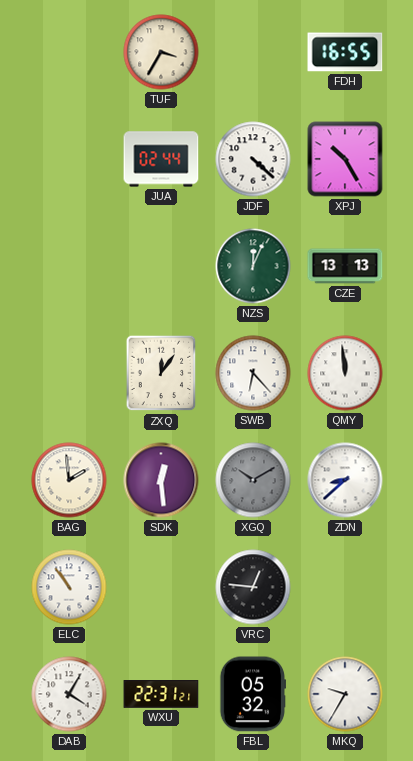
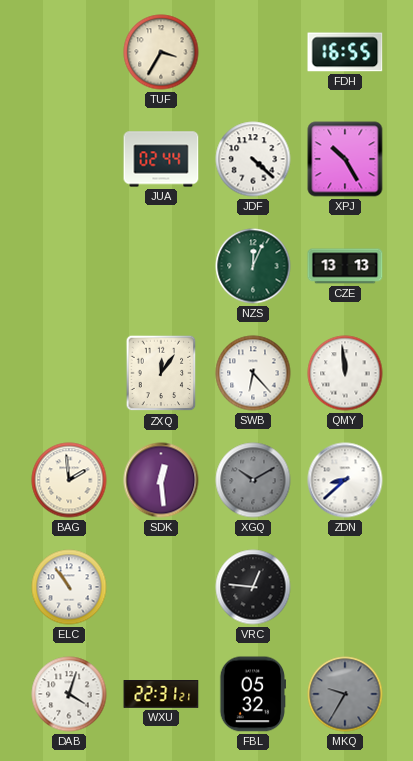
DAB: 4:05 -> 4:03
MKQ dial: white -> grey
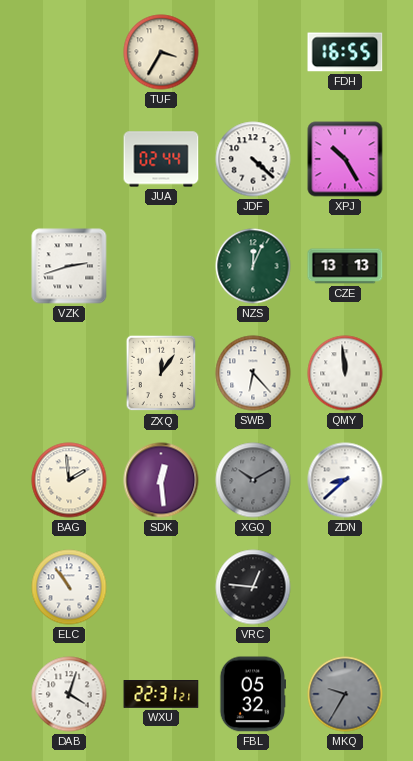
VZK: none -> 2:42
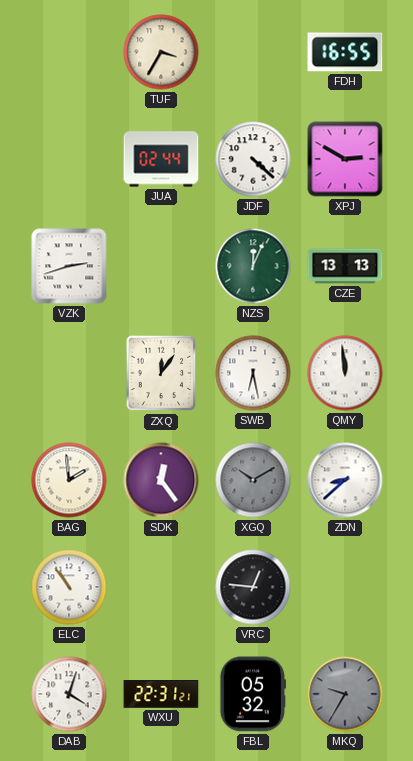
XPJ: 10:25 -> 2:50
SWB: 6:23 -> 6:28
SDK: 12:29 -> 12:24
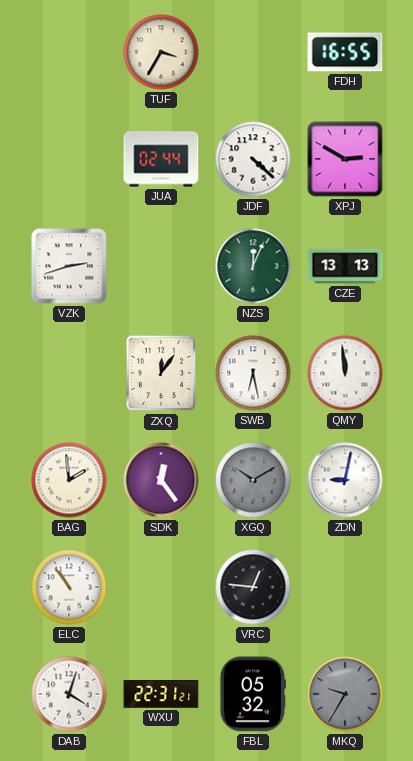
ZDN: 8:38 -> 9:02
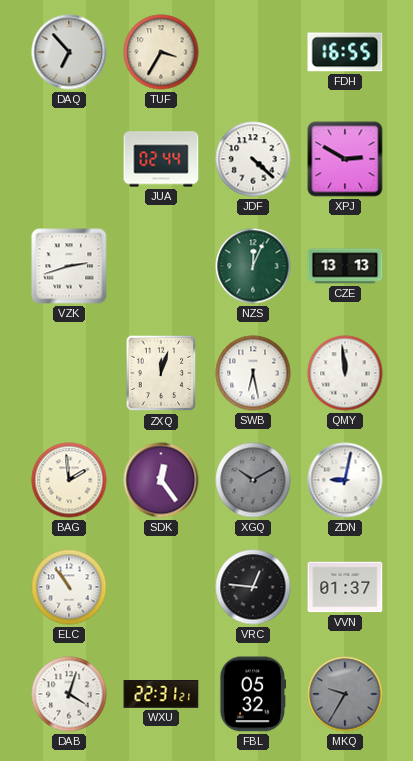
DAQ: none -> 6:53
ZXQ: 12:06 -> 12:03
VVN: none -> 01:37
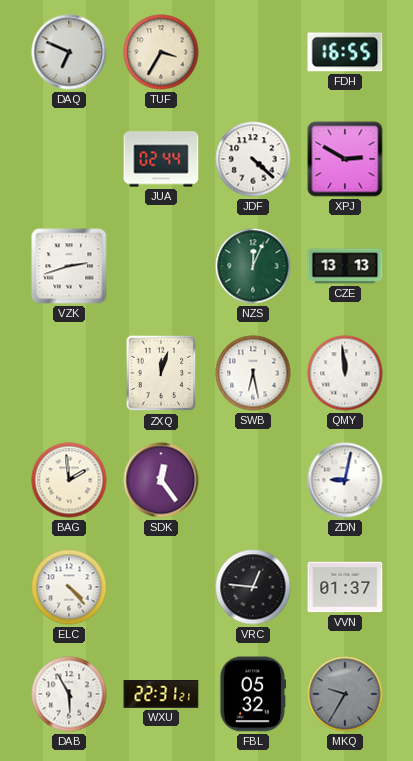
DAQ: 6:53 -> 6:49
XGQ: 10:10 -> none
ELC: 10:54 -> 4:23
DAB: 4:03 -> 5:55
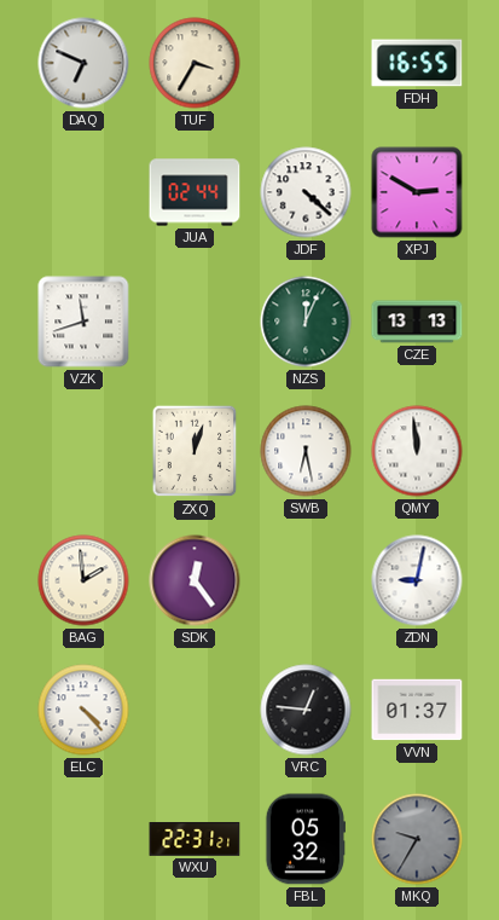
VZK: 2:42 -> 11:42
DAB: 5:55 -> none
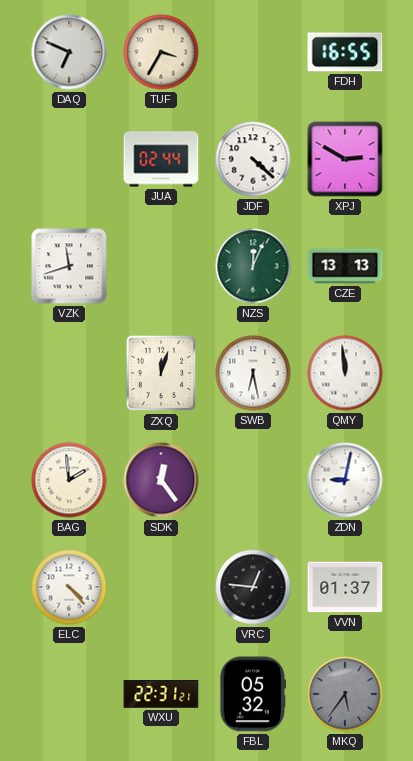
MKQ: 9:35 -> 5:36
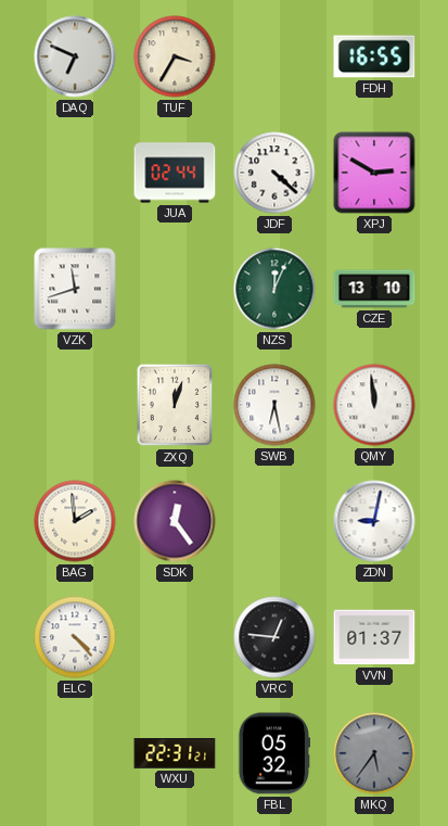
CZE: 13:13 -> 13:10
